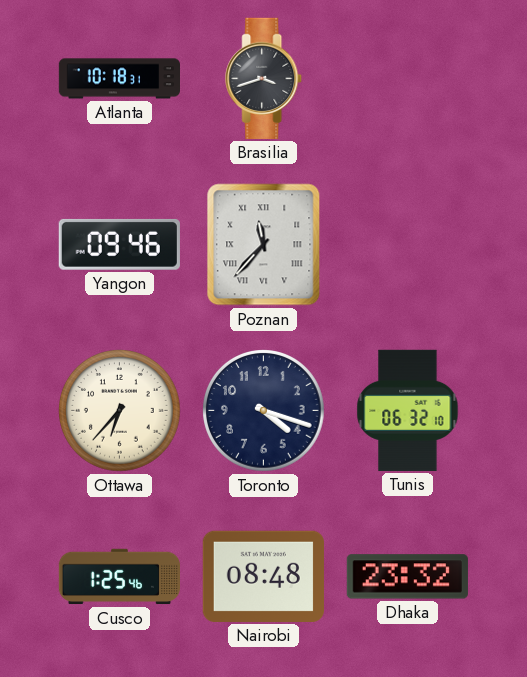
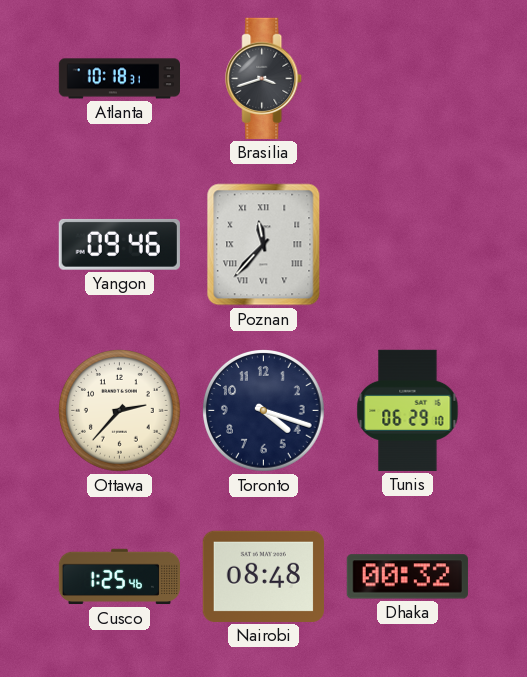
Ottawa: 6:37 -> 2:37
Tunis: 06:32 -> 06:29
Dhaka: 23:32 -> 00:32
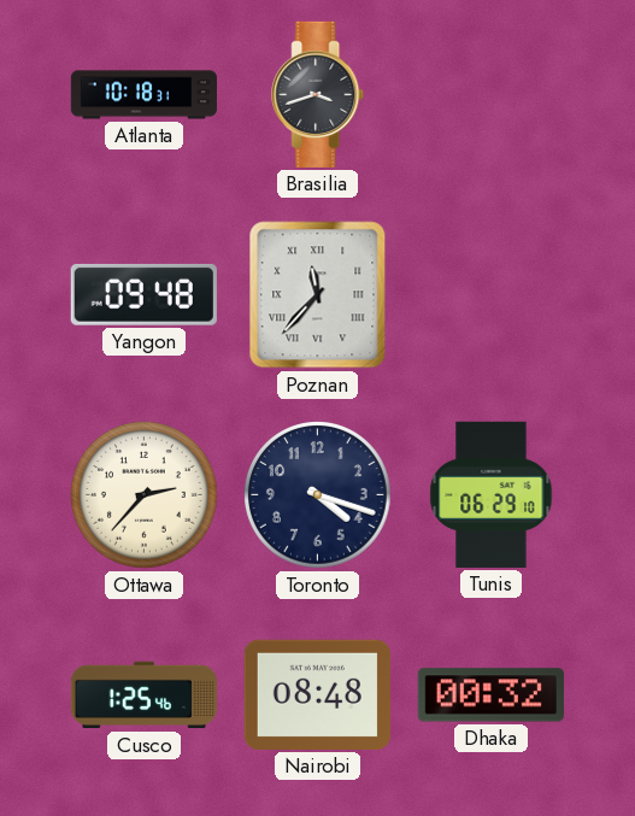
Yangon: 09:46 -> 09:48
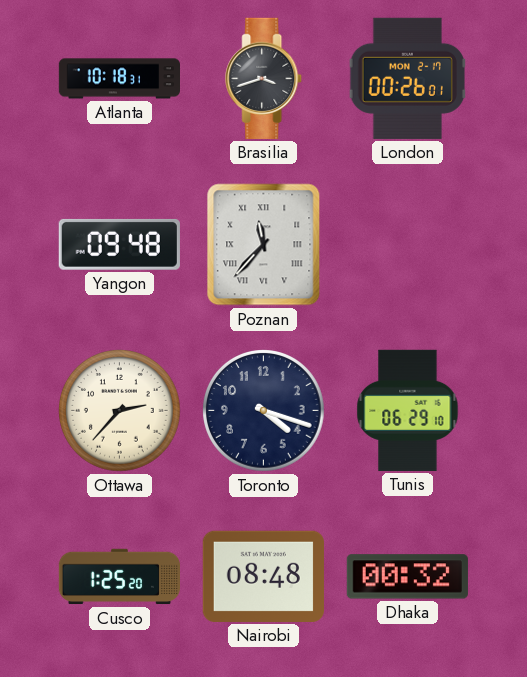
London: none -> 00:26
Cusco: 1:25:46 -> 1:25:20
